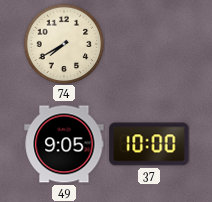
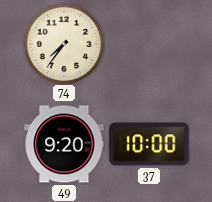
74: 7:40 -> 7:36
49: 9:05 -> 9:20
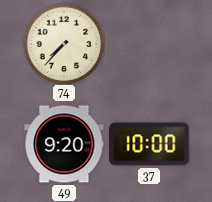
74: 7:36 -> 7:37
